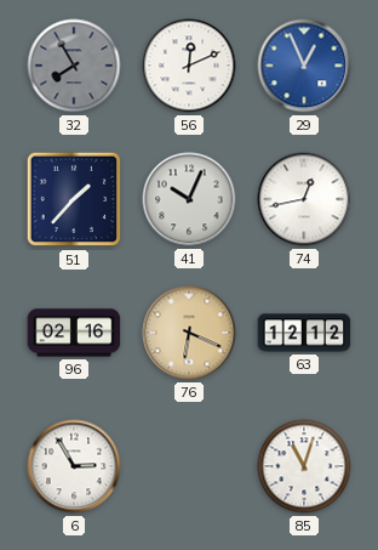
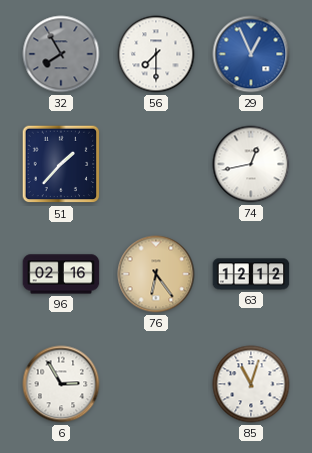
56: 12:11 -> 7:30
41: 10:04 -> none
76: 6:19 -> 6:24
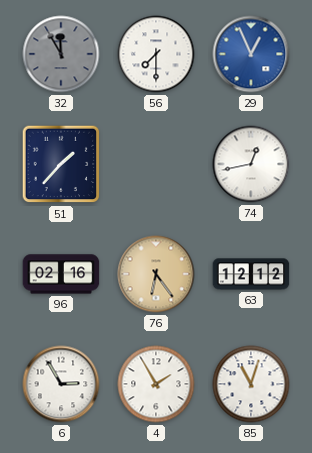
32: 7:55 -> 11:55
4: none -> 1:55
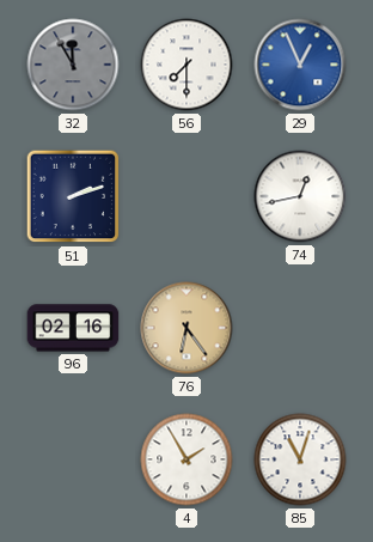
51: 1:37 -> 2:12
63: 12:12 -> none
6: 2:55 -> none
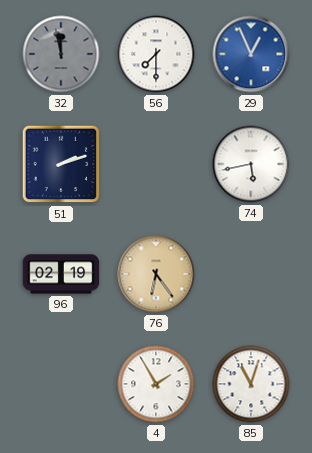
32: 11:55 -> 11:58
74: 12:43 -> 5:43
96: 02:16 -> 02:19
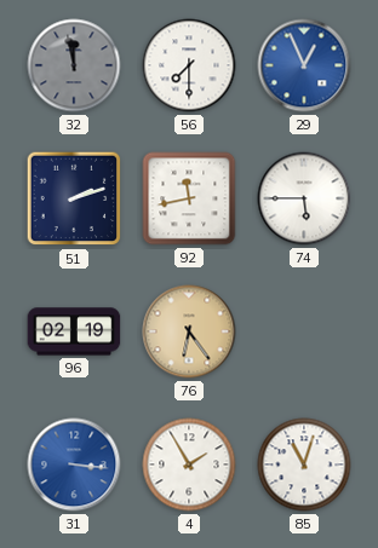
92: none -> 11:43
74: 5:43 -> 5:45
31: none -> 3:16
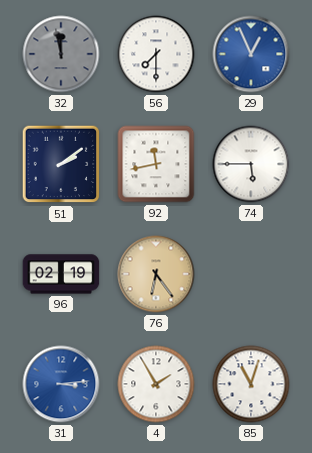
51: 2:12 -> 2:09
31: 3:16 -> 3:14
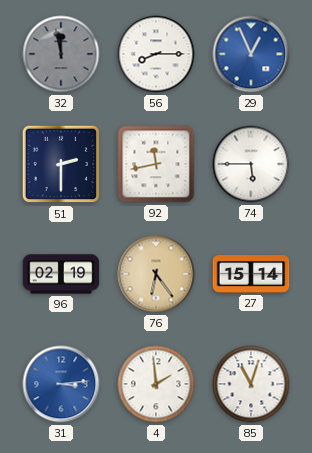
56: 7:30 -> 8:15
51: 2:09 -> 2:30
27: none -> 15:14
4: 1:55 -> 1:59
